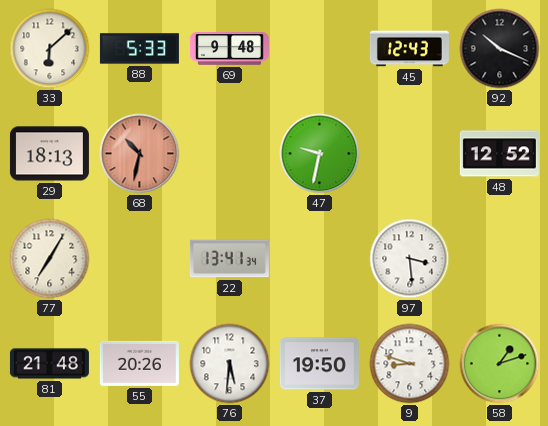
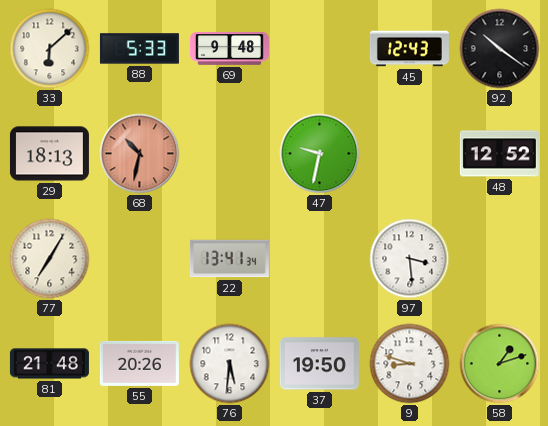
92: 10:19 -> 10:21
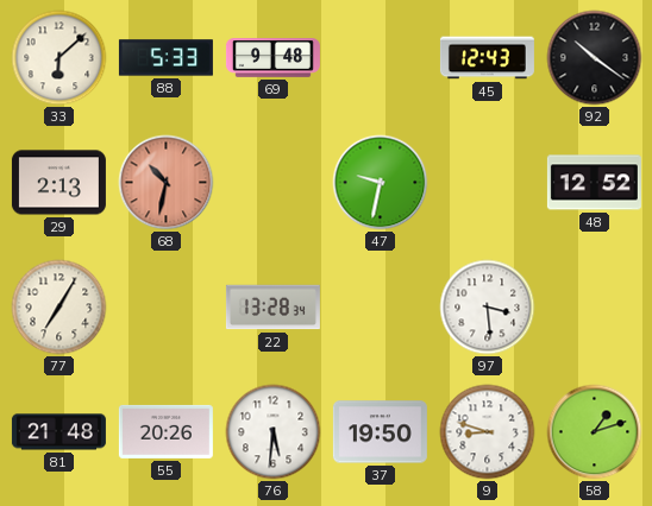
29: 18:13 -> 2:13
22: 13:41 -> 13:28
